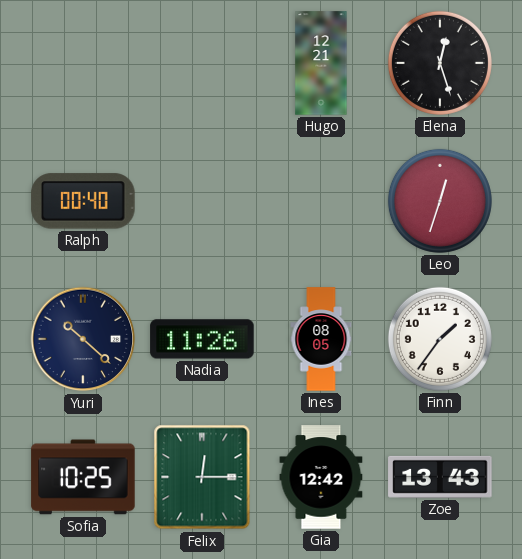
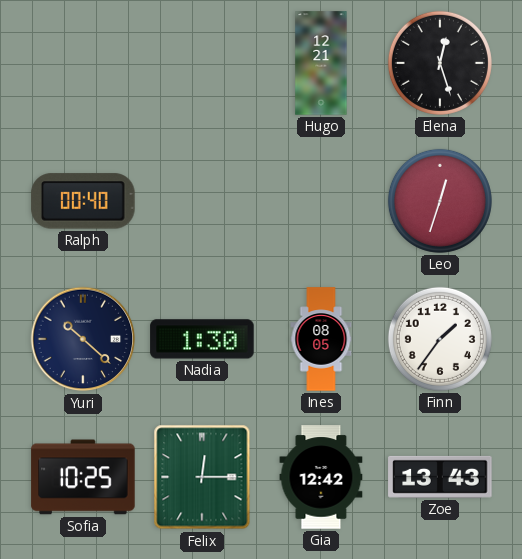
Nadia: 11:26 -> 1:30
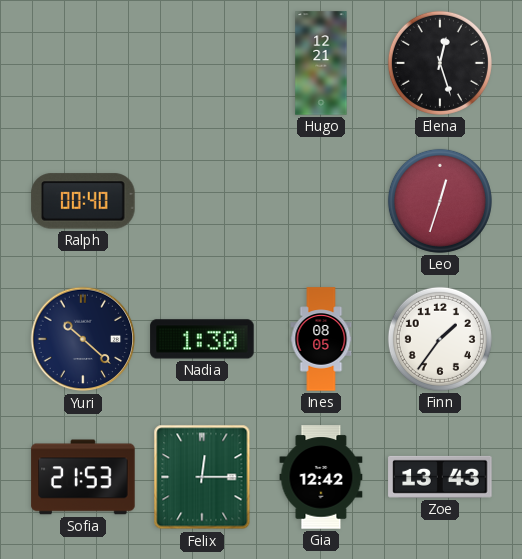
Sofia: 10:25 -> 21:53
